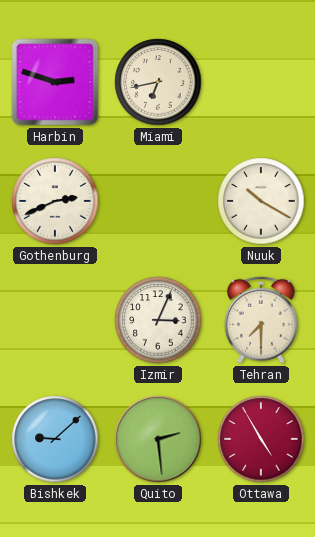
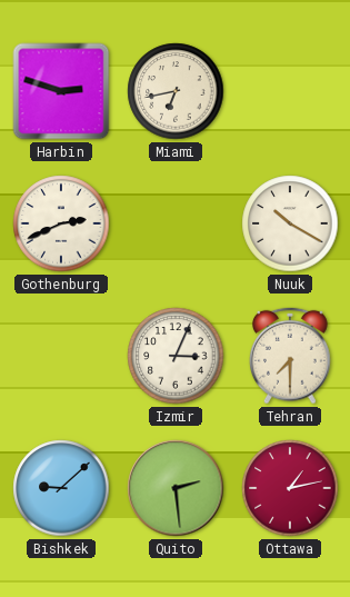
Ottawa: 4:55 -> 1:13
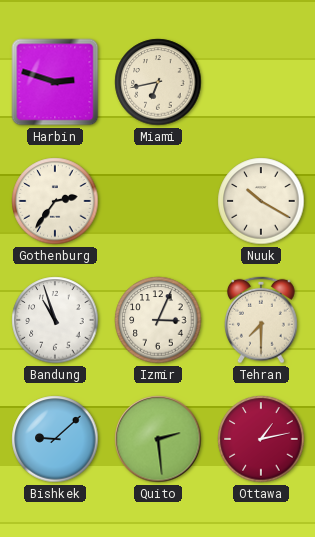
Gothenburg: 2:41 -> 2:36
Bandung: none -> 10:57
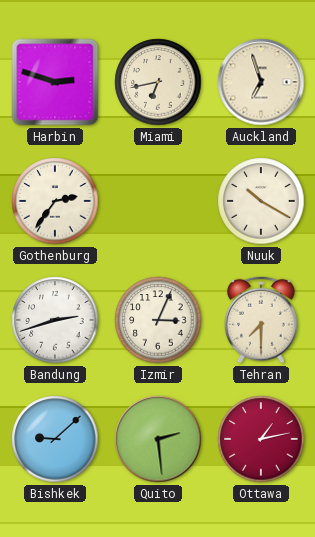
Auckland: none -> 6:57
Bandung: 10:57 -> 2:42
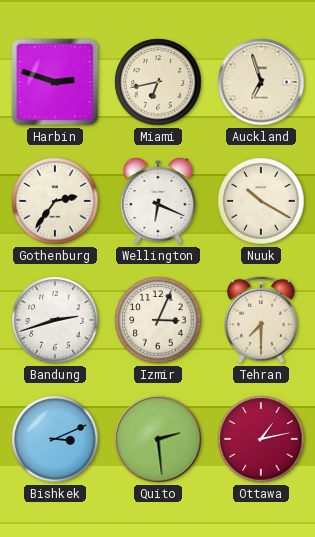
Wellington: none -> 6:19
Bishkek: 9:08 -> 3:11
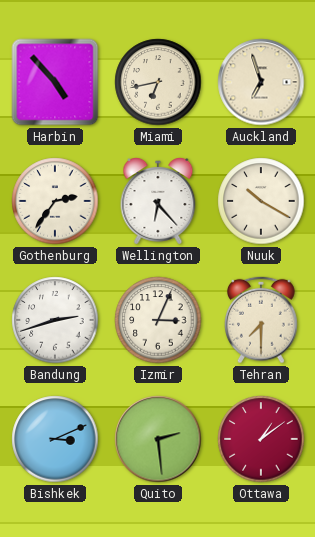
Harbin: 2:48 -> 4:53
Wellington: 6:19 -> 6:23
Ottawa: 1:13 -> 1:09
